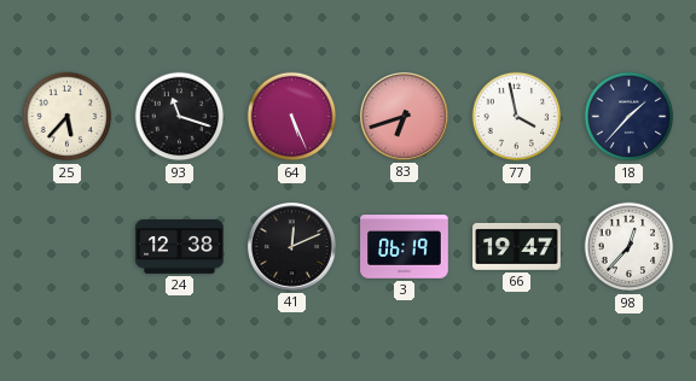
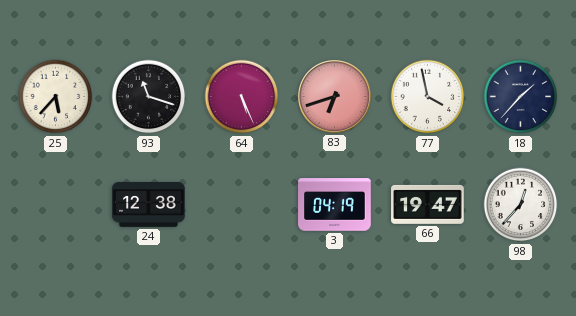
41: 12:11 -> none
3: 06:19 -> 04:19
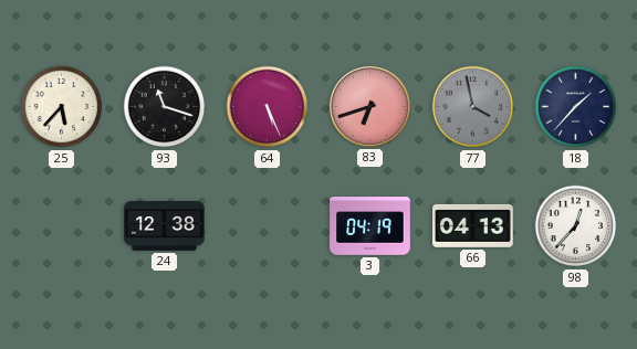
77 dial: white -> grey
66: 19:47 -> 04:13
